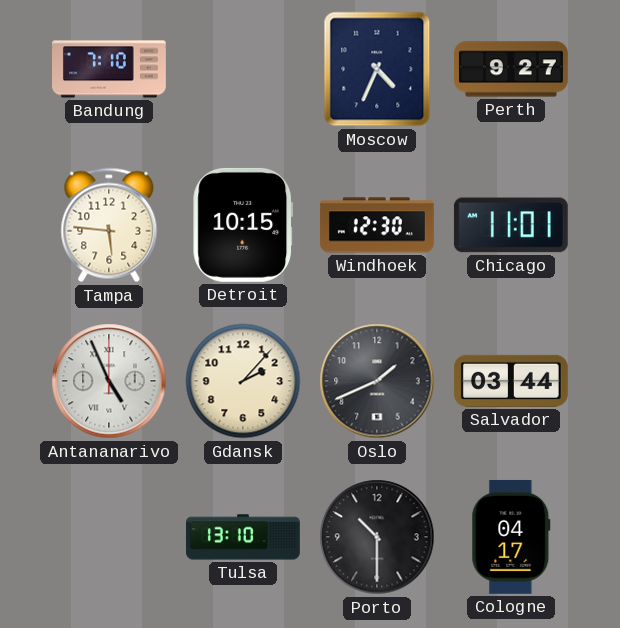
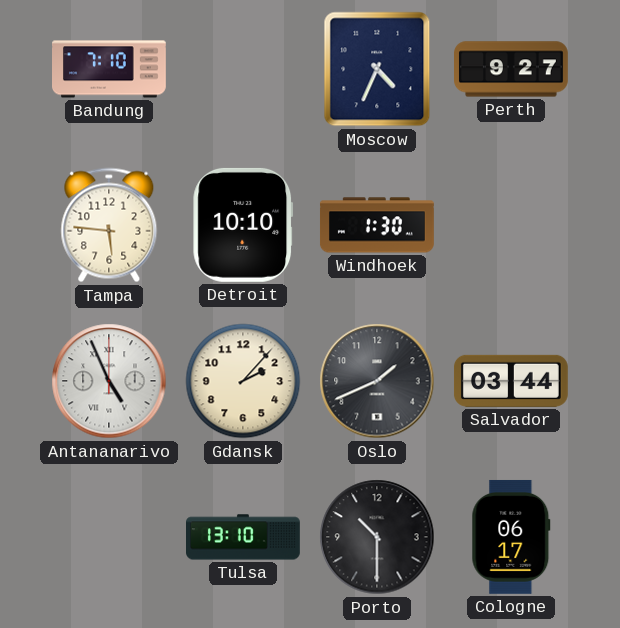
Detroit: 10:15 -> 10:10
Windhoek: 12:30 -> 1:30
Chicago: 11:01 -> none
Cologne: 04:17 -> 06:17
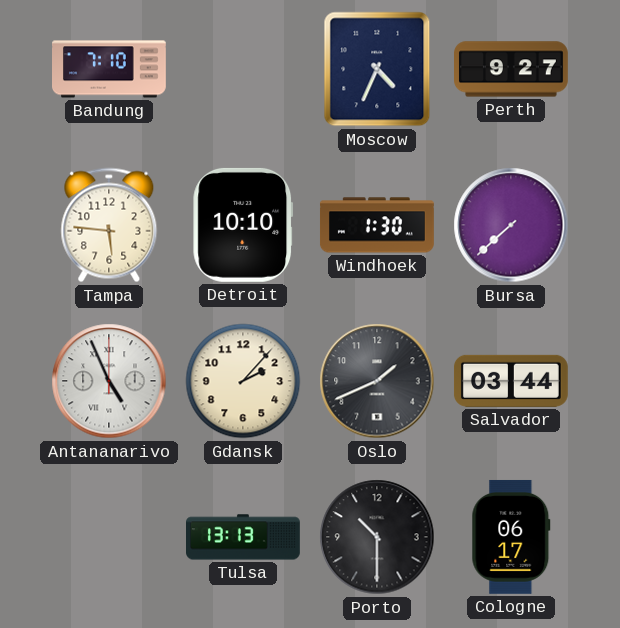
Bursa: none -> 7:38
Tulsa: 13:10 -> 13:13
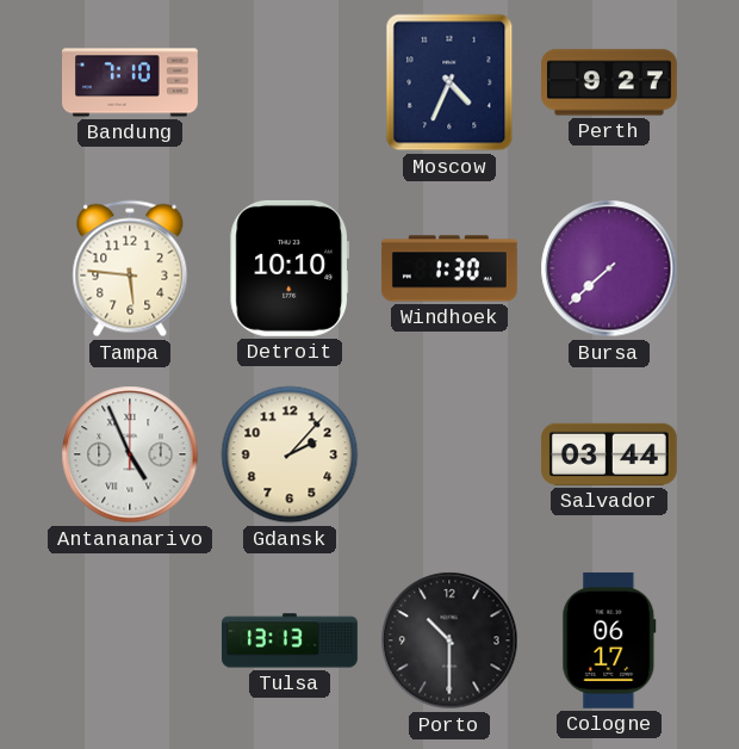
Oslo: 1:41 -> none
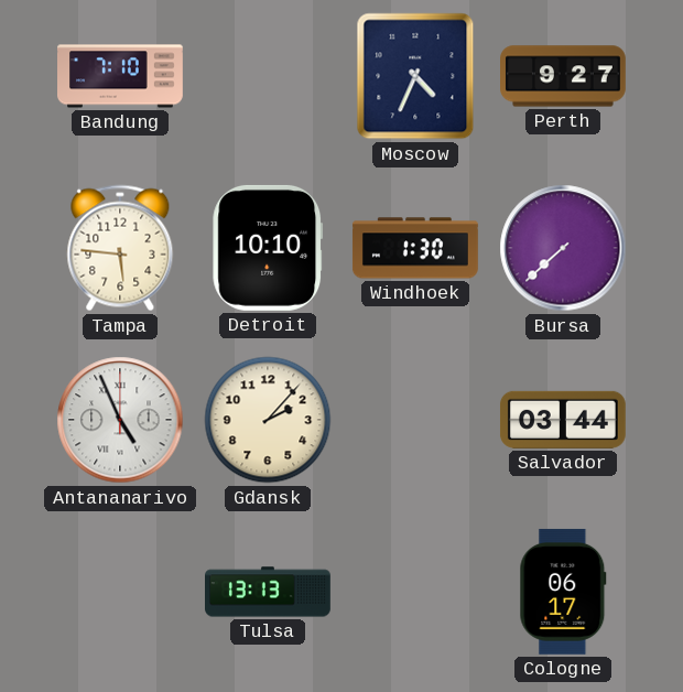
Porto: 10:30 -> none
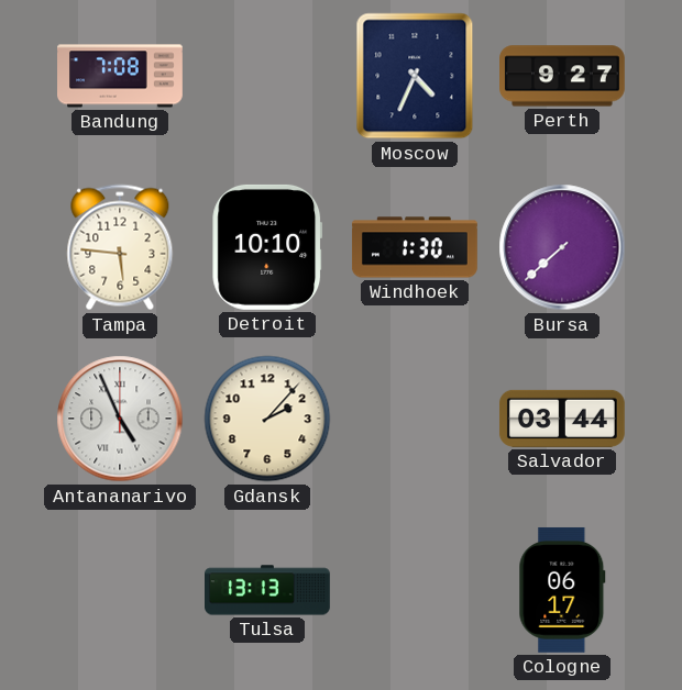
Bandung: 7:10 -> 7:08
